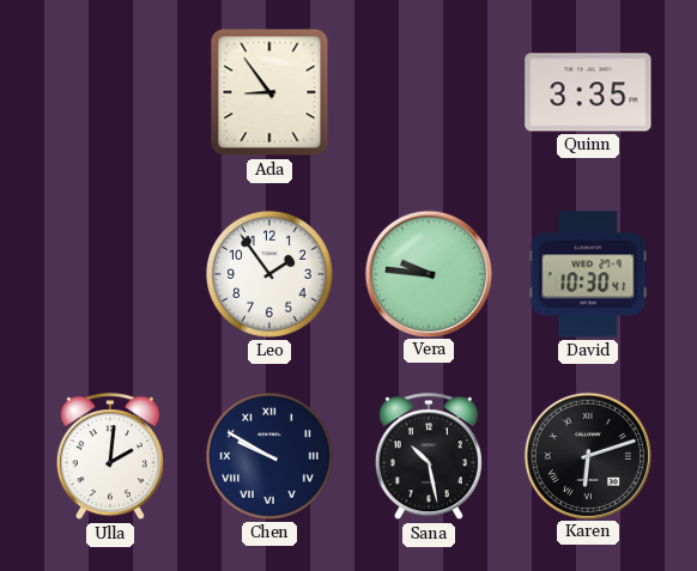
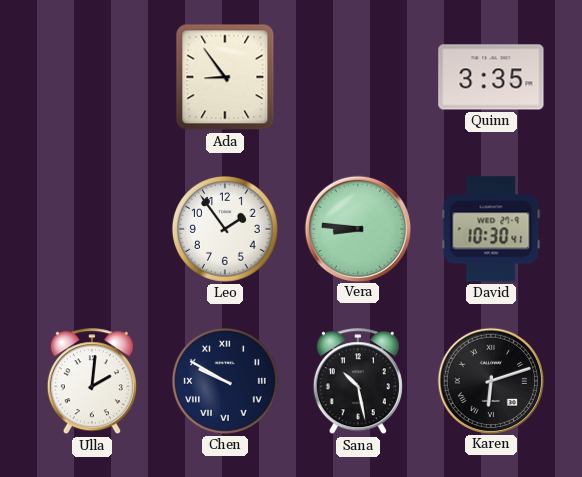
Vera: 9:46 -> 8:46
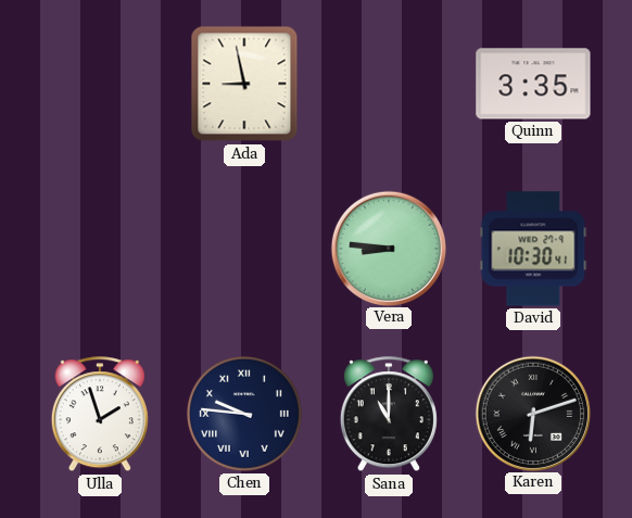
Ada: 8:54 -> 8:58
Leo: 1:54 -> none
Ulla: 2:01 -> 1:57
Chen: 9:50 -> 9:46
Sana: 10:28 -> 11:00
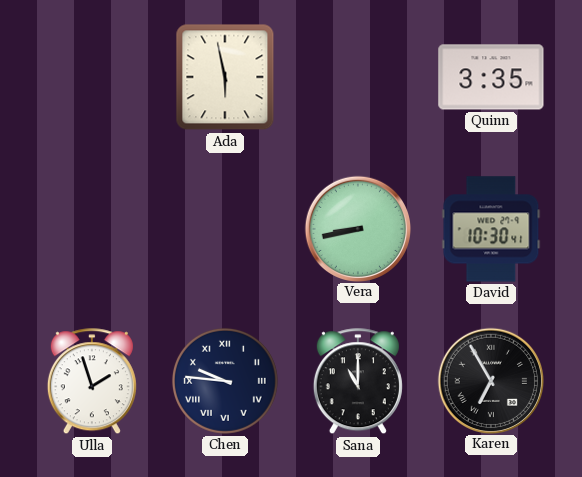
Ada: 8:58 -> 5:58
Vera: 8:46 -> 8:43
Karen: 6:12 -> 6:55
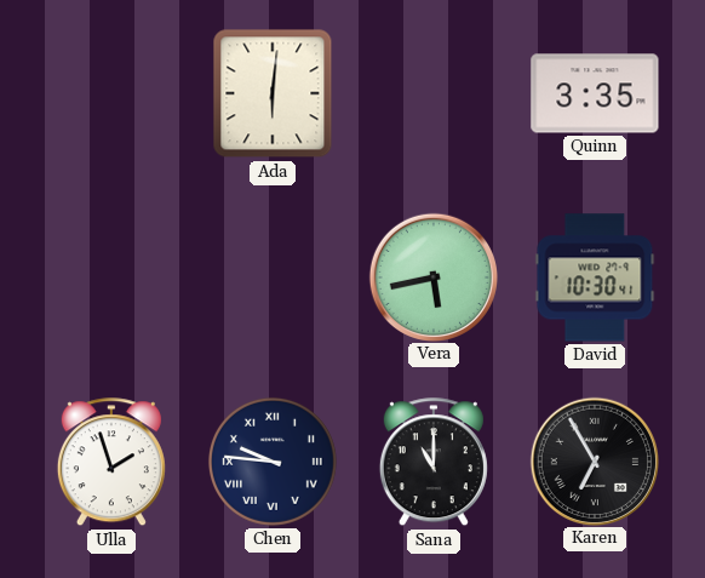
Ada: 5:58 -> 6:01
Vera: 8:43 -> 5:43
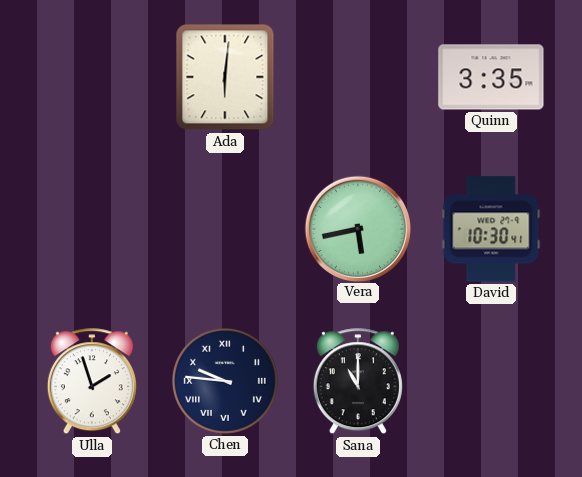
Karen: 6:55 -> none
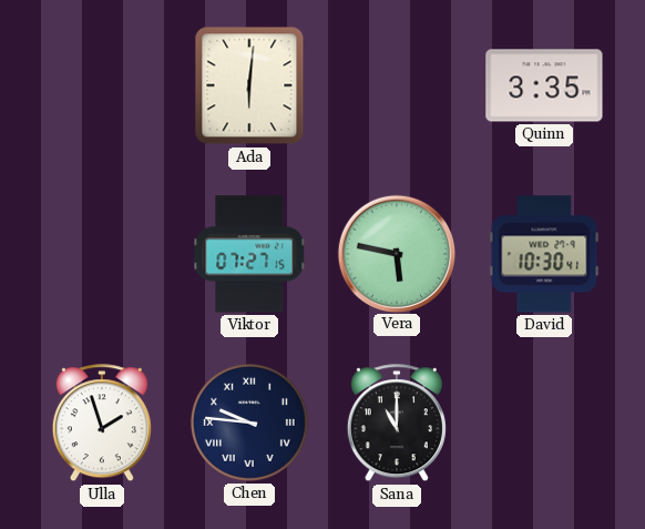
Viktor: none -> 07:27
Vera: 5:43 -> 5:47
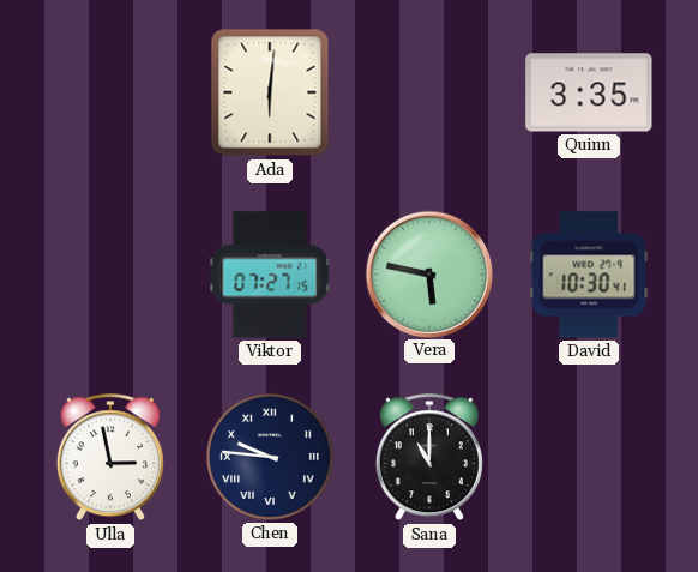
Ulla: 1:57 -> 2:58
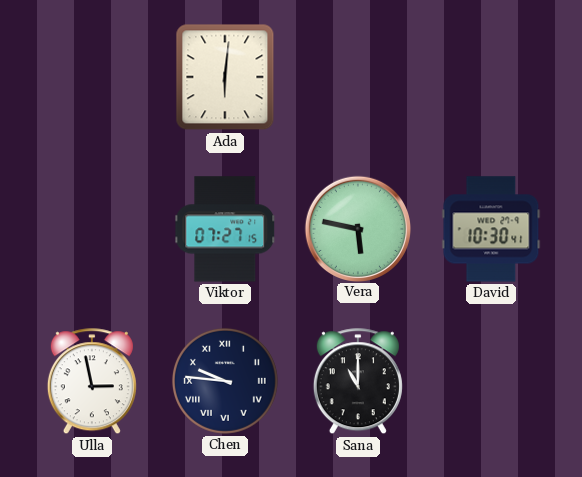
Quinn: 3:35 -> none
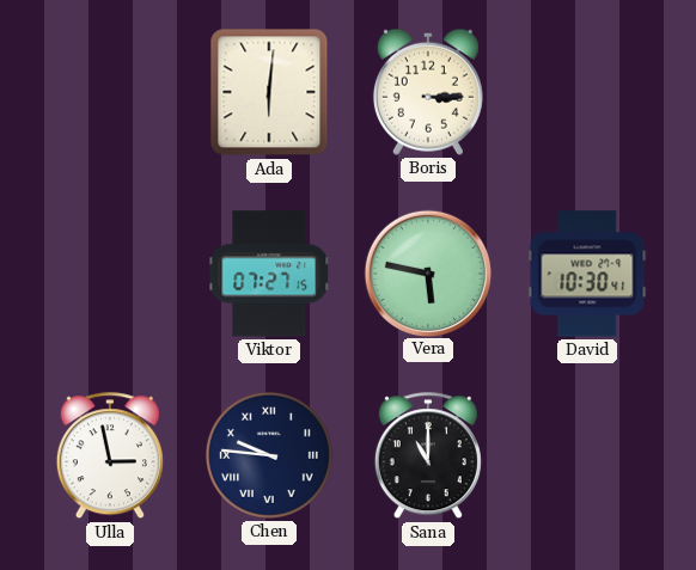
Boris: none -> 3:15
